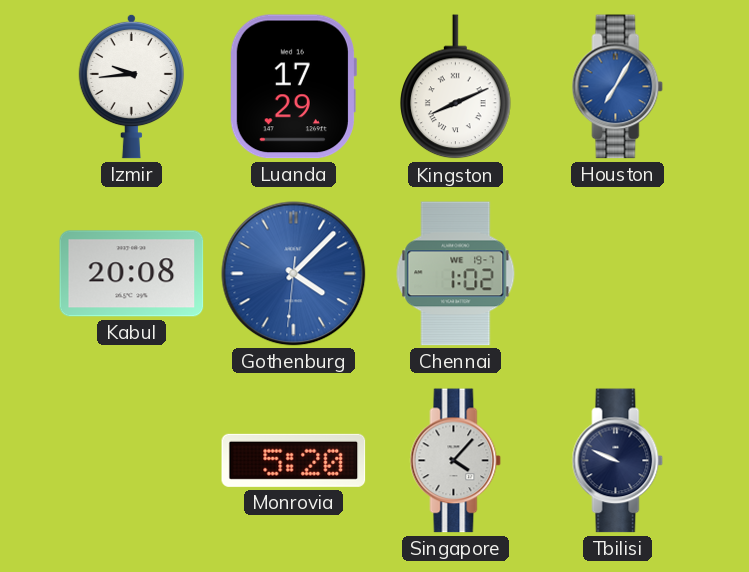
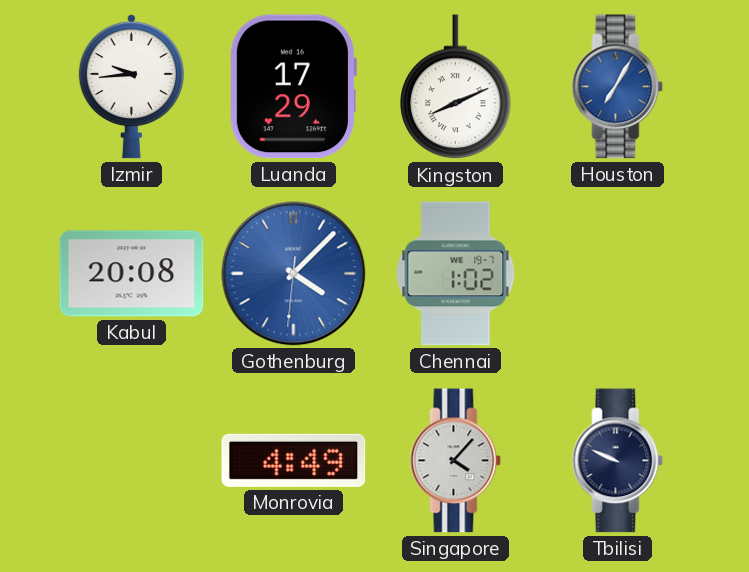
Monrovia: 5:20 -> 4:49
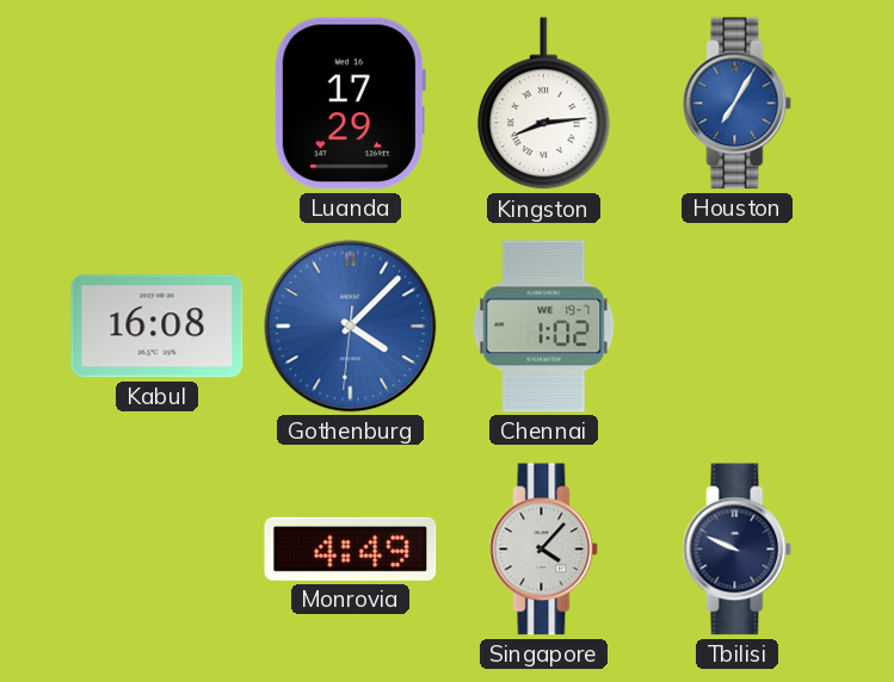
Izmir: 9:44 -> none
Kingston: 8:11 -> 8:14
Kabul: 20:08 -> 16:08
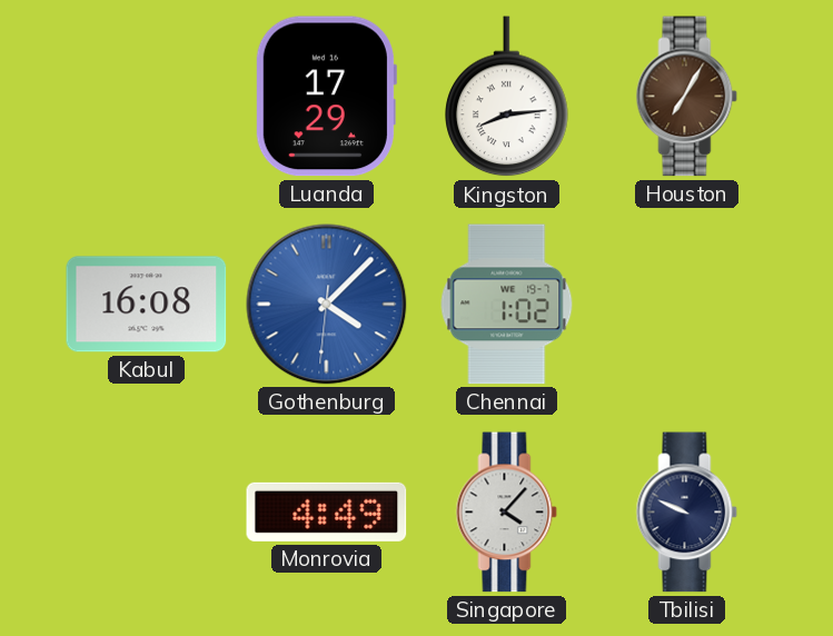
Houston dial: blue -> brown
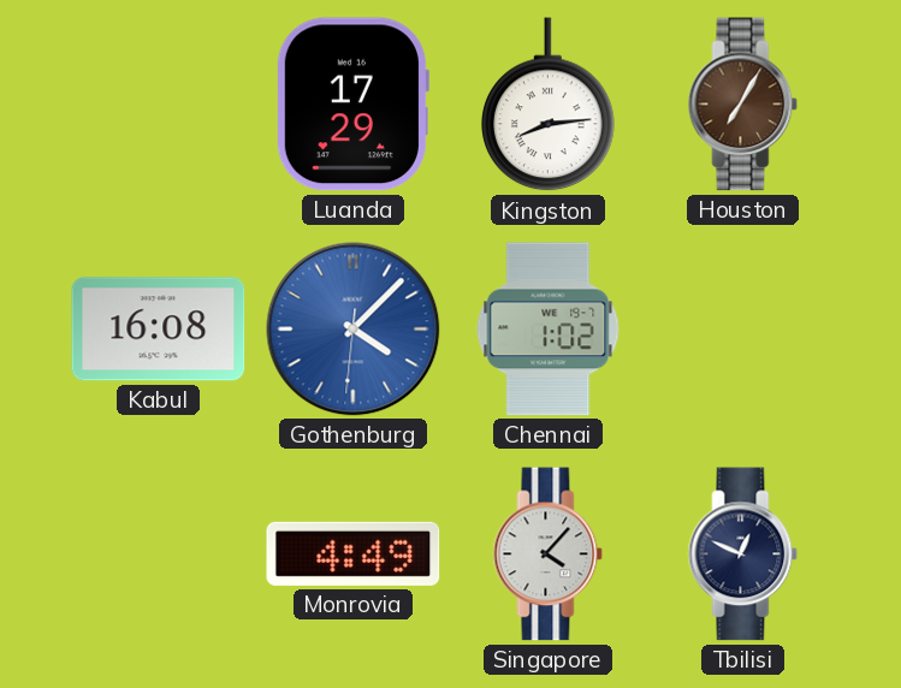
Tbilisi: 9:49 -> 12:49
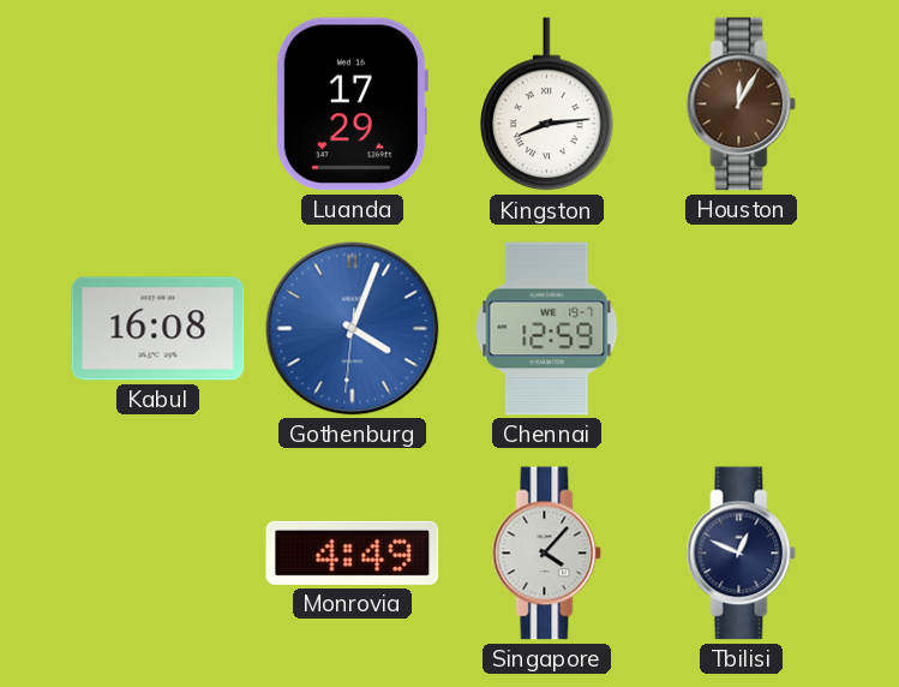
Houston: 7:05 -> 12:05
Gothenburg: 4:07 -> 4:03
Chennai: 1:02 -> 12:59
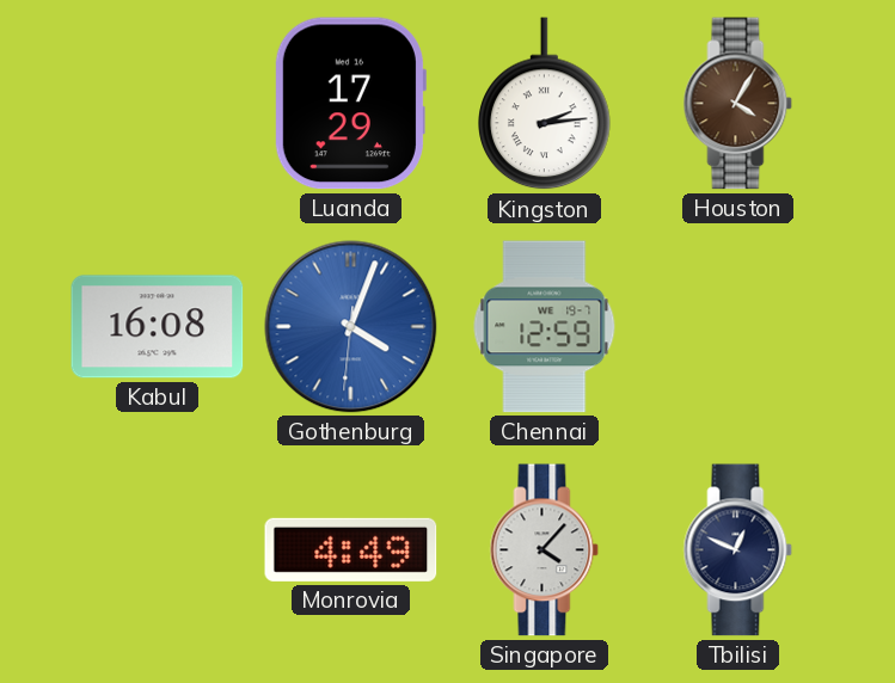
Kingston: 8:14 -> 2:14
Houston: 12:05 -> 4:05
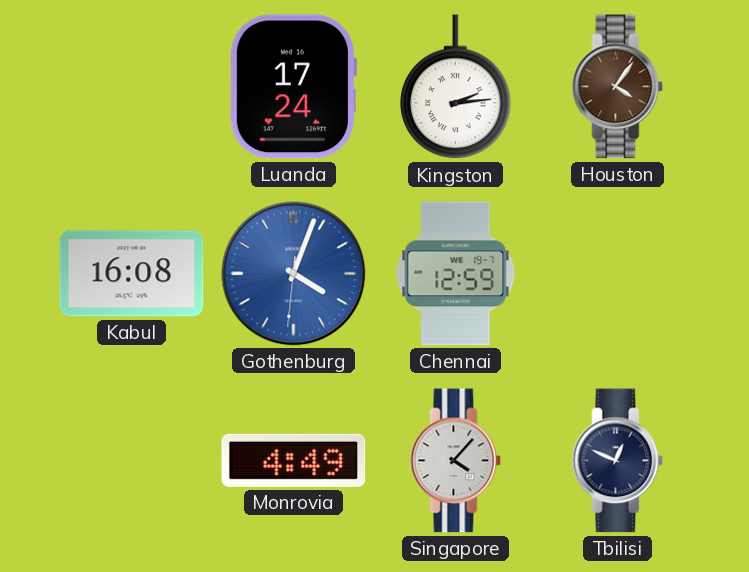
Luanda: 17:29 -> 17:24
Houston: 4:05 -> 4:06
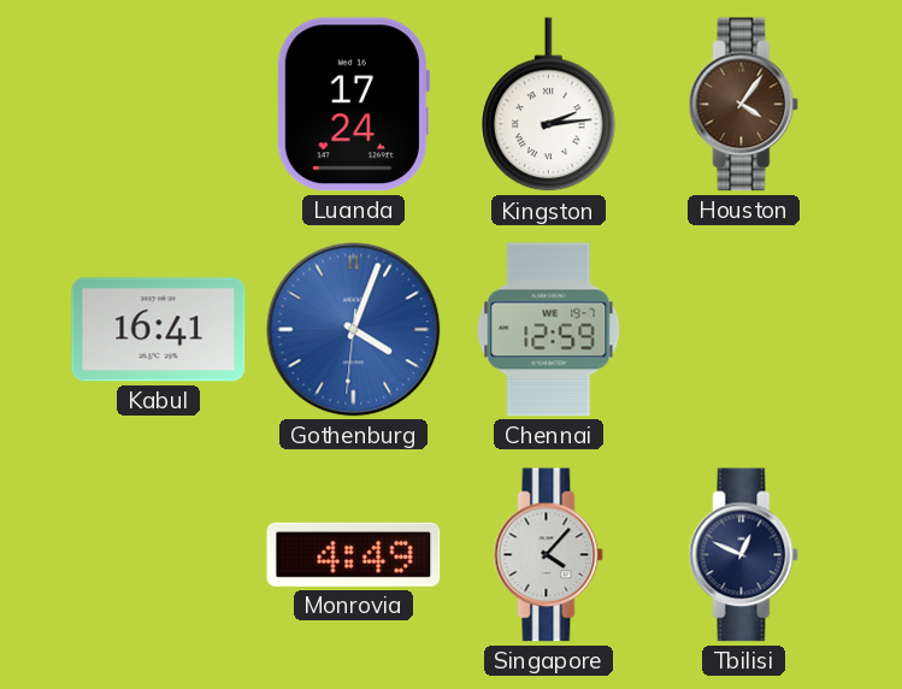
Kabul: 16:08 -> 16:41
